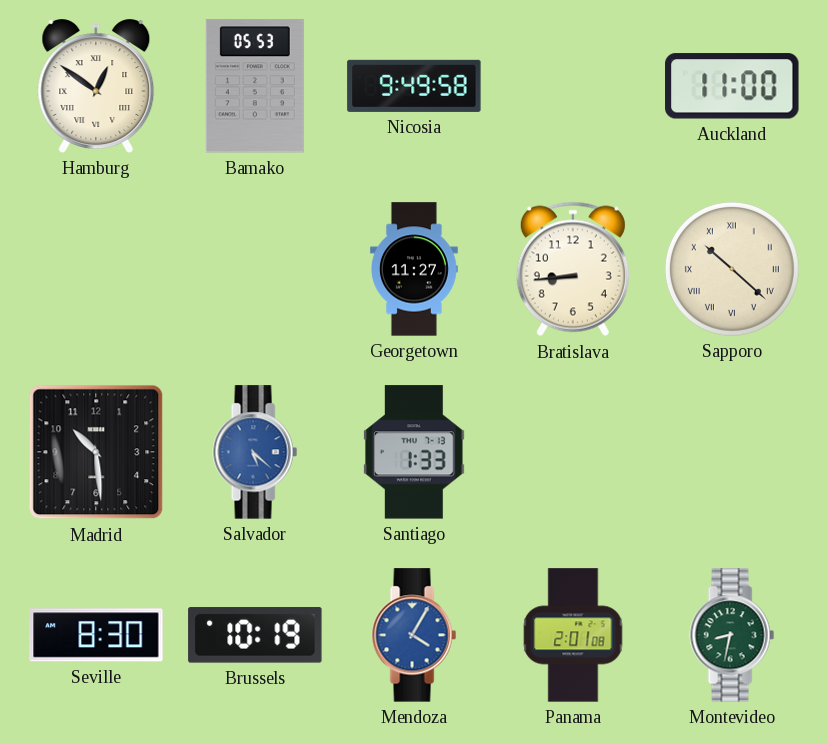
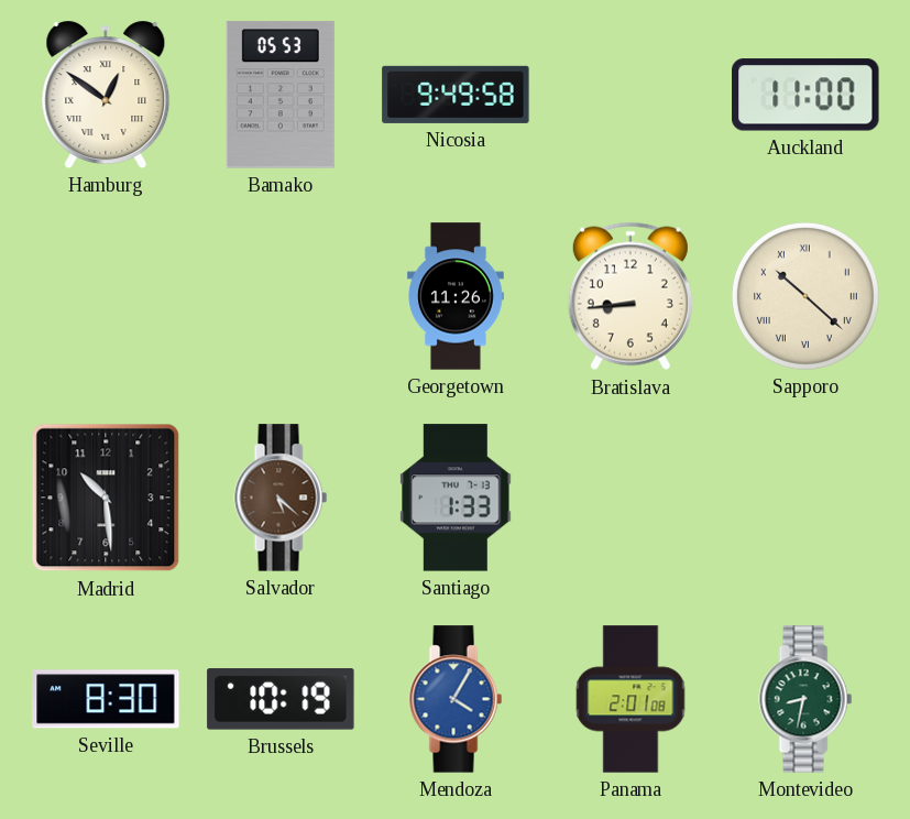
Georgetown: 11:27 -> 11:26
Salvador dial: blue -> brown
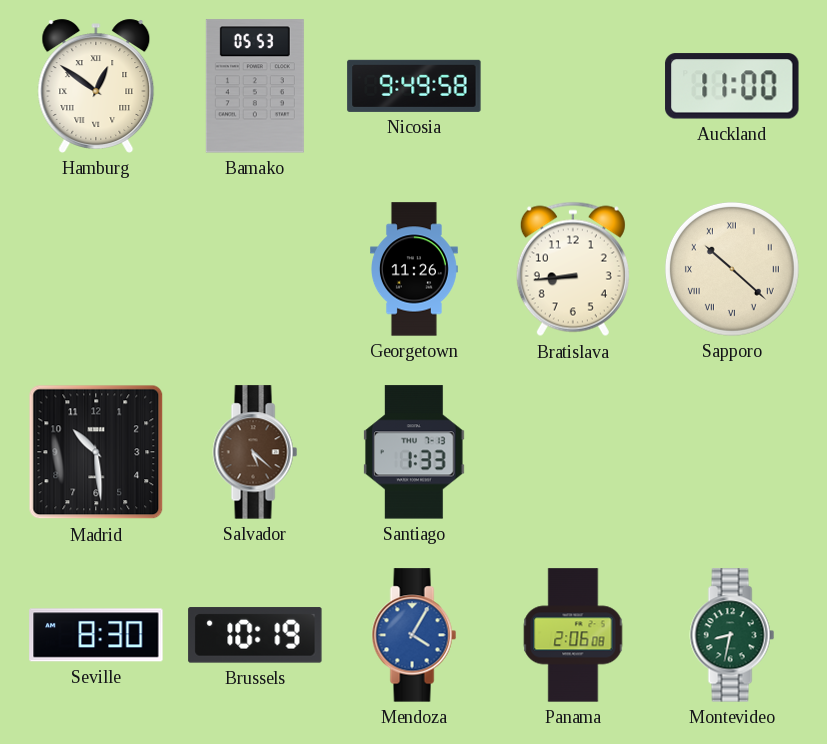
Panama: 2:01 -> 2:06
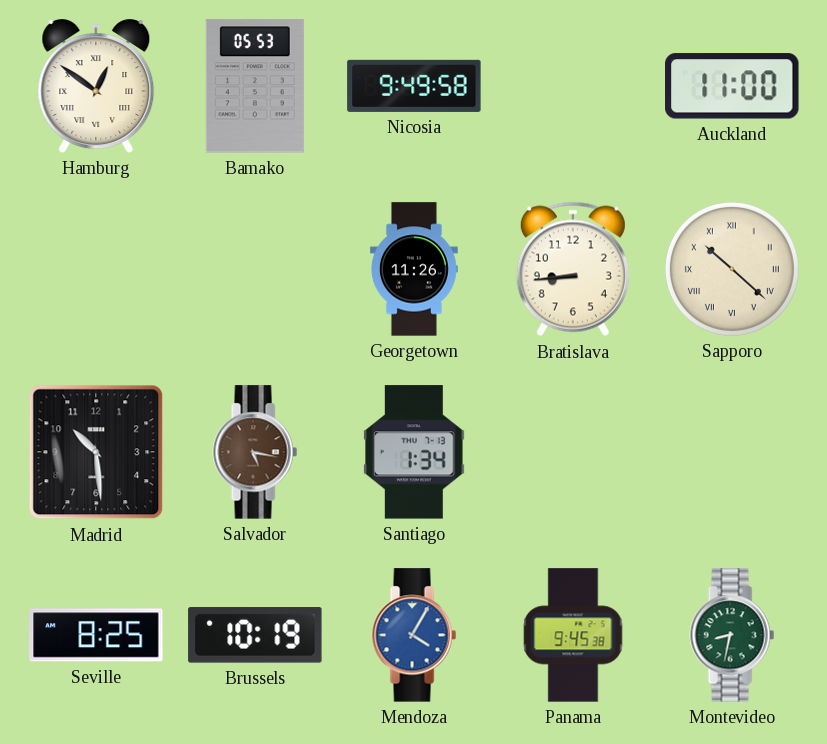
Salvador: 5:22 -> 5:17
Santiago: 1:33 -> 1:34
Seville: 8:30 -> 8:25
Panama: 2:06 -> 9:45
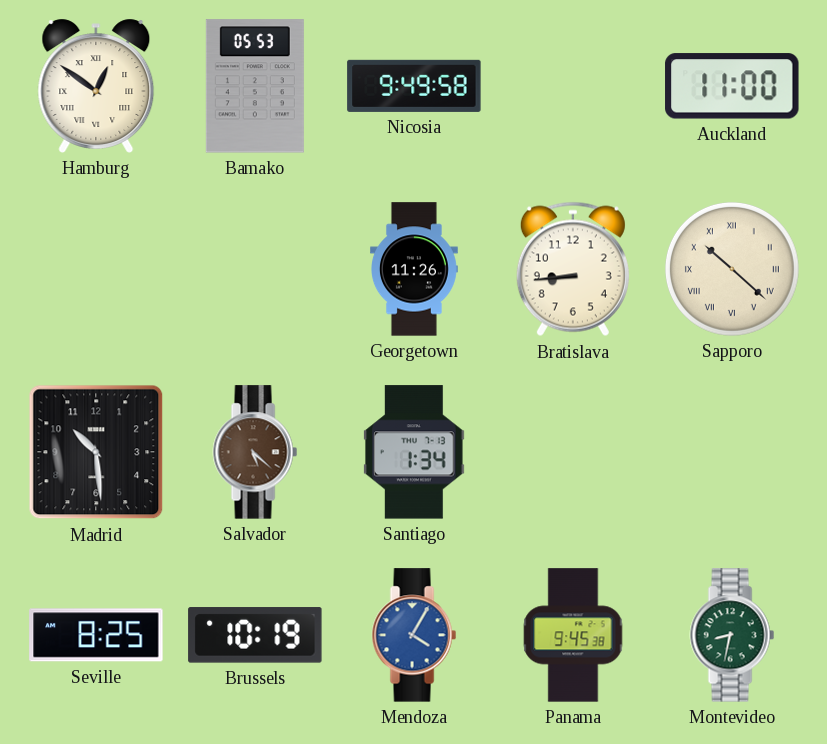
Salvador: 5:17 -> 5:22
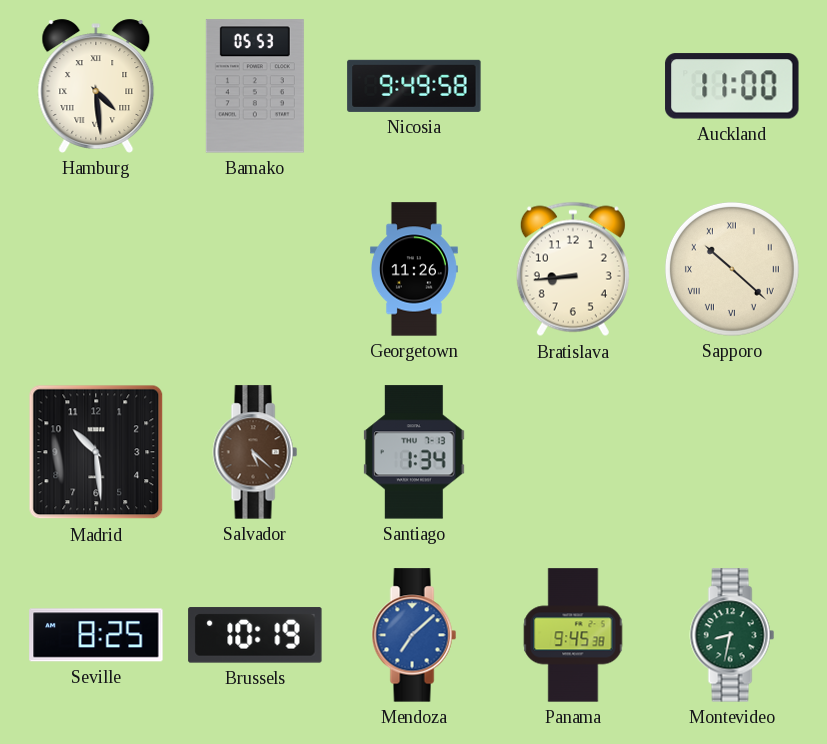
Hamburg: 12:51 -> 4:29
Mendoza: 4:05 -> 7:08
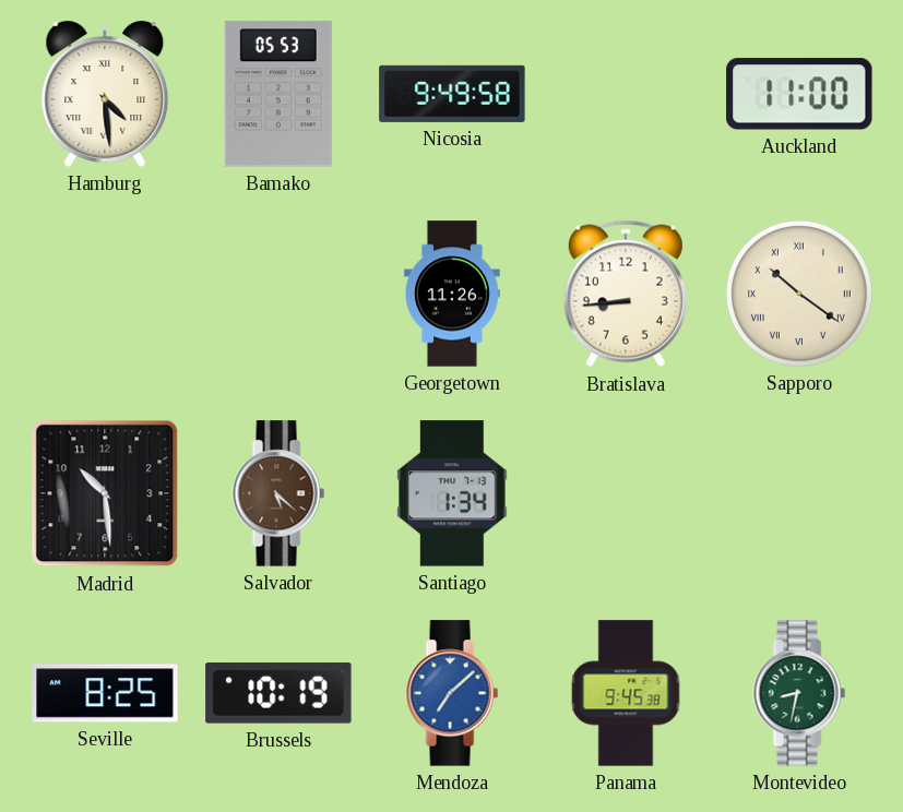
Sapporo: 10:22 -> 10:21
